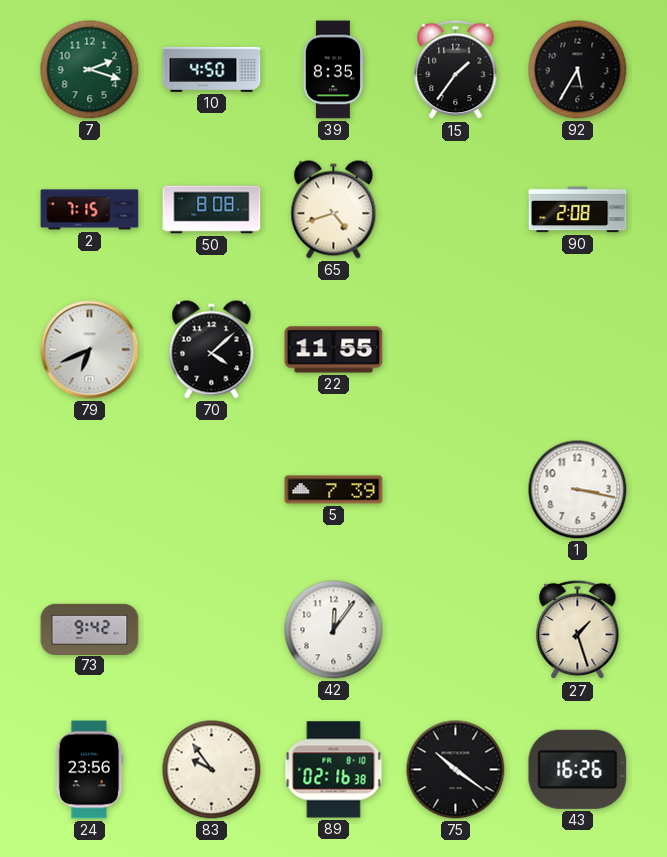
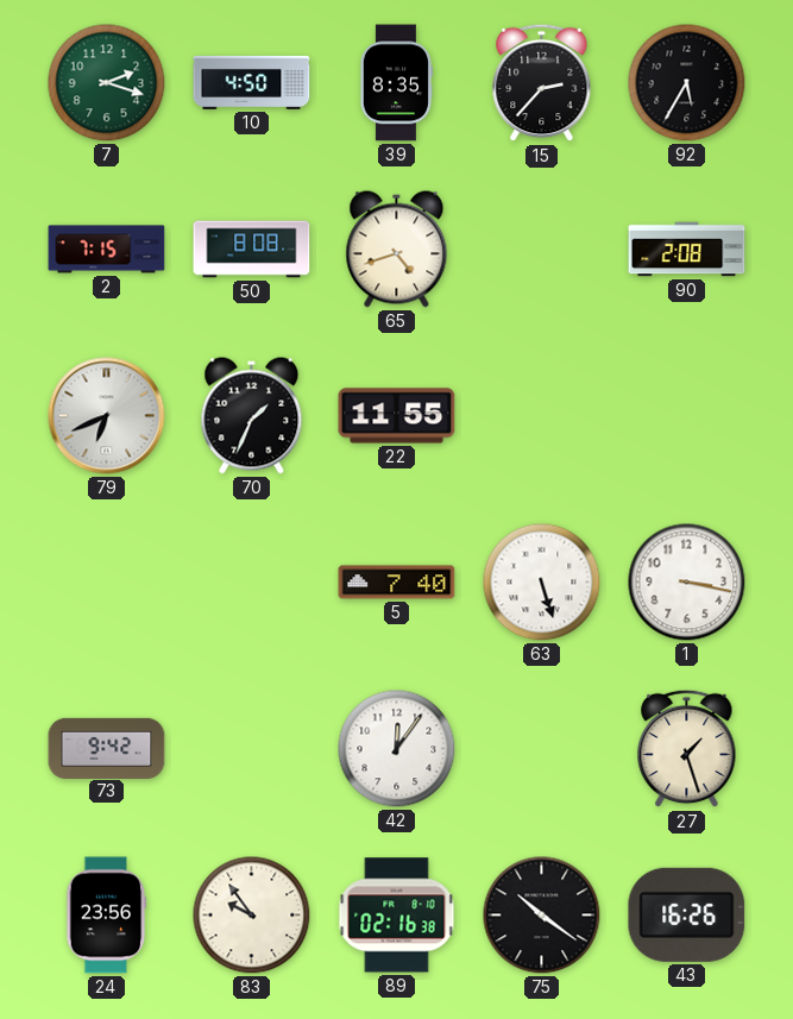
15: 1:36 -> 2:37
70: 4:08 -> 1:34
5: 7:39 -> 7:40
63: none -> 5:27
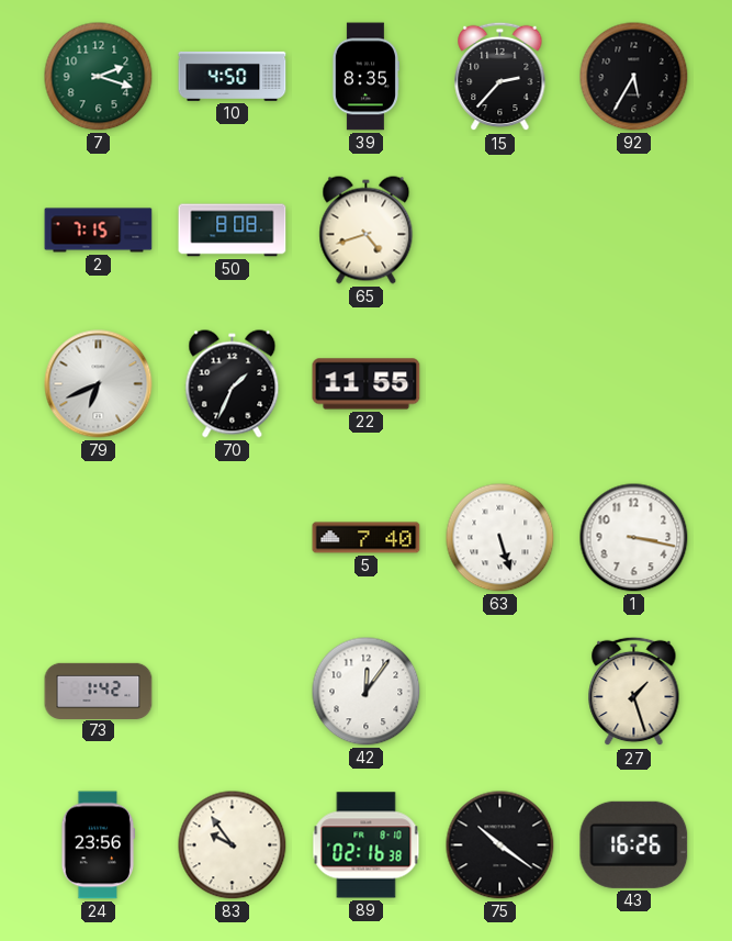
90: 2:08 -> none
73: 9:42 -> 1:42
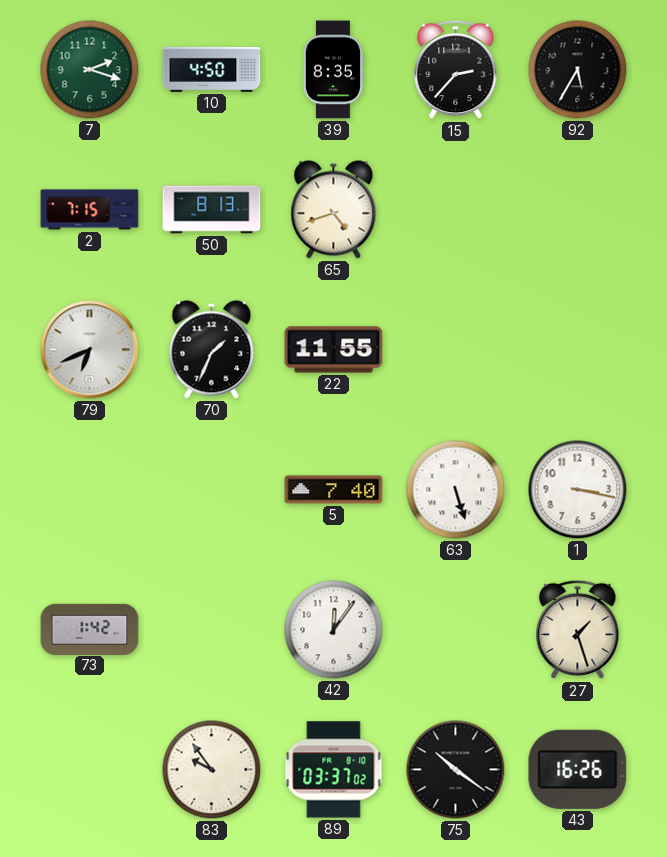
50: 8:08 -> 8:13
24: 23:56 -> none
89: 02:16 -> 03:37
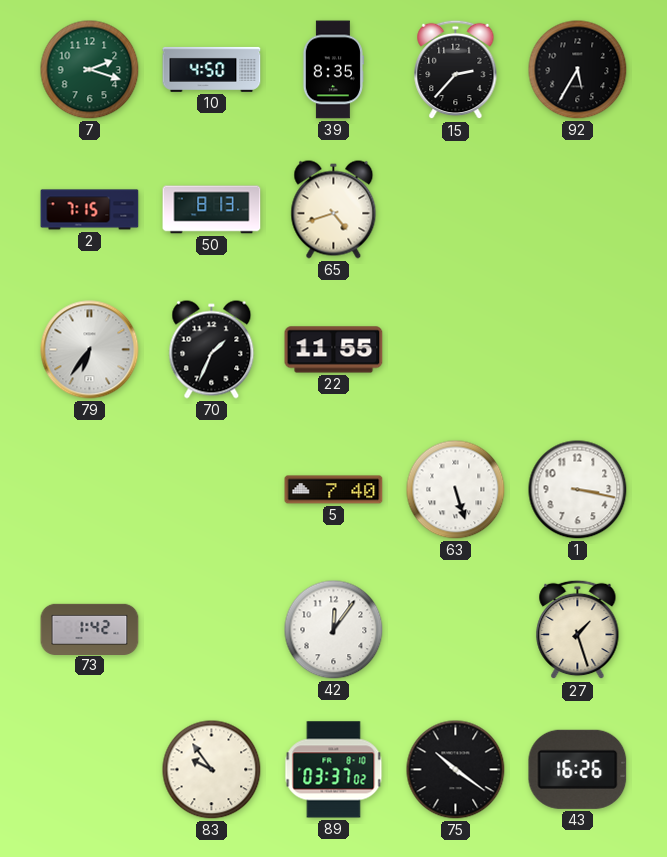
79: 6:41 -> 6:36
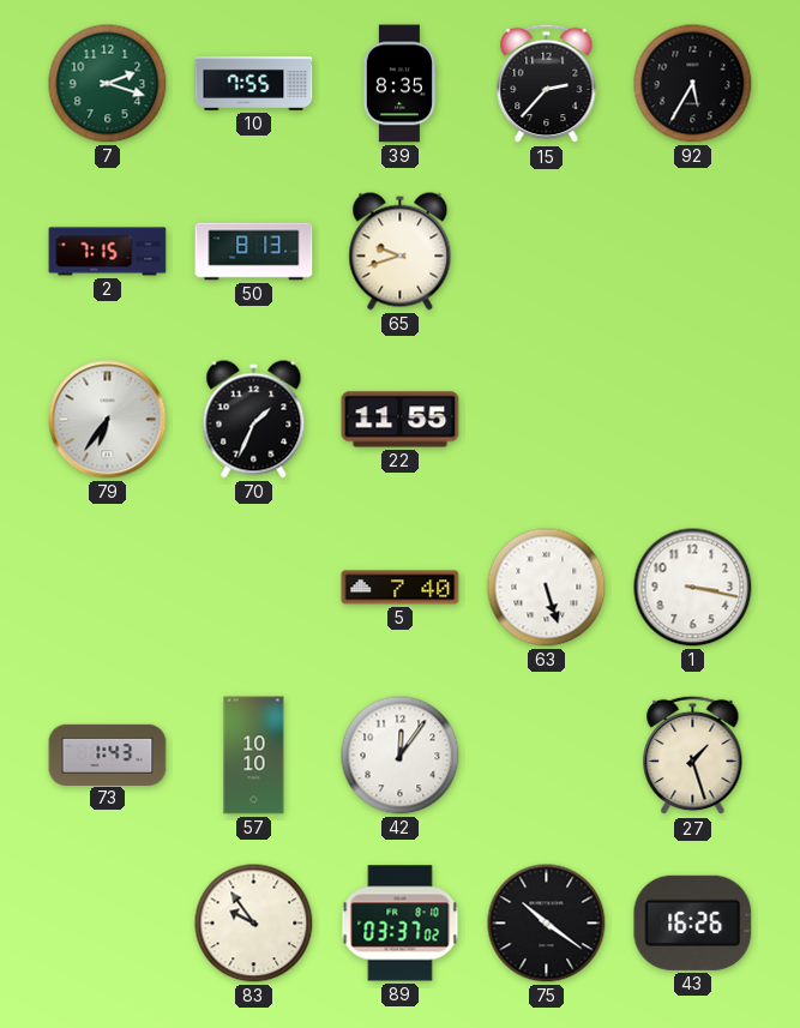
10: 4:50 -> 7:55
65: 4:42 -> 9:42
73: 1:42 -> 1:43
57: none -> 10:10
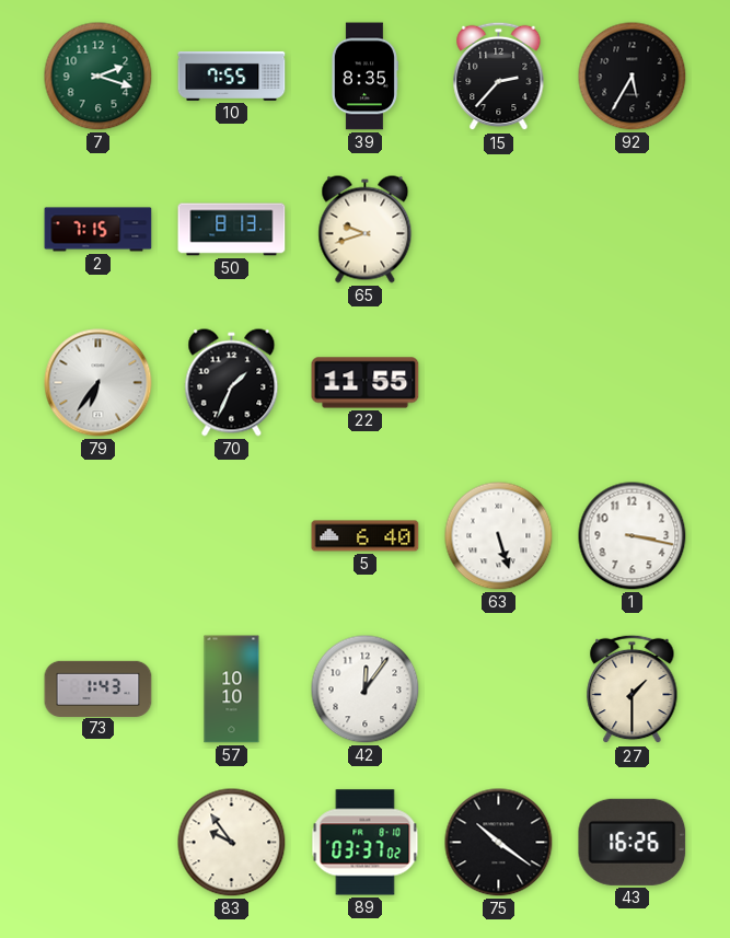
5: 7:40 -> 6:40
27: 1:27 -> 1:30
